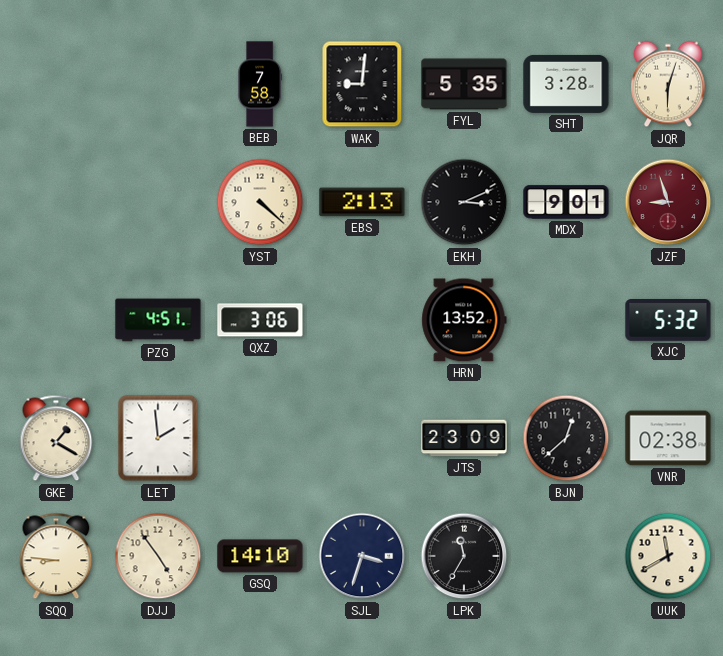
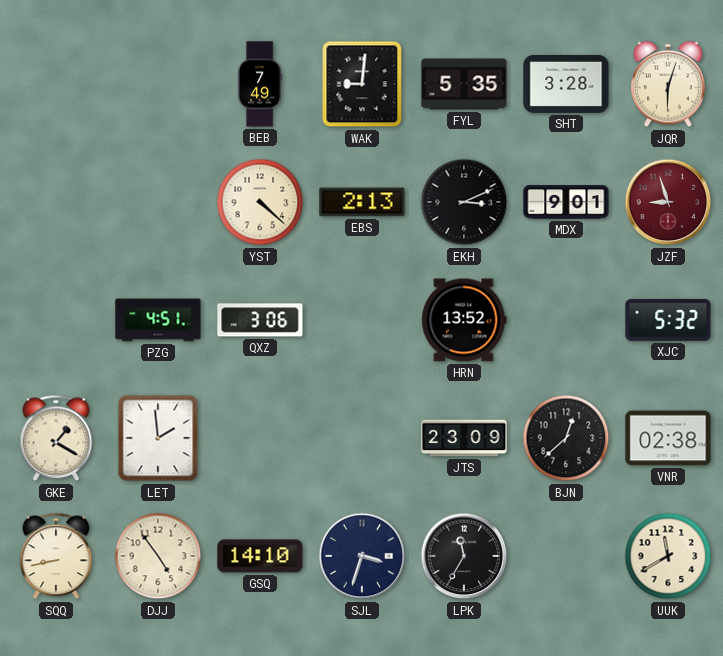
BEB: 7:58 -> 7:49
SQQ: 8:46 -> 8:43
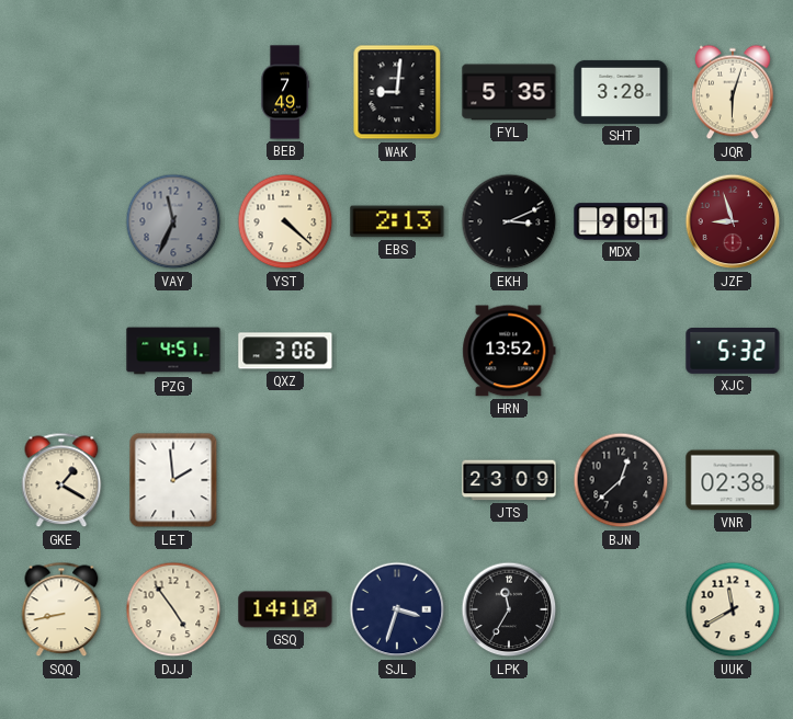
VAY: none -> 11:34
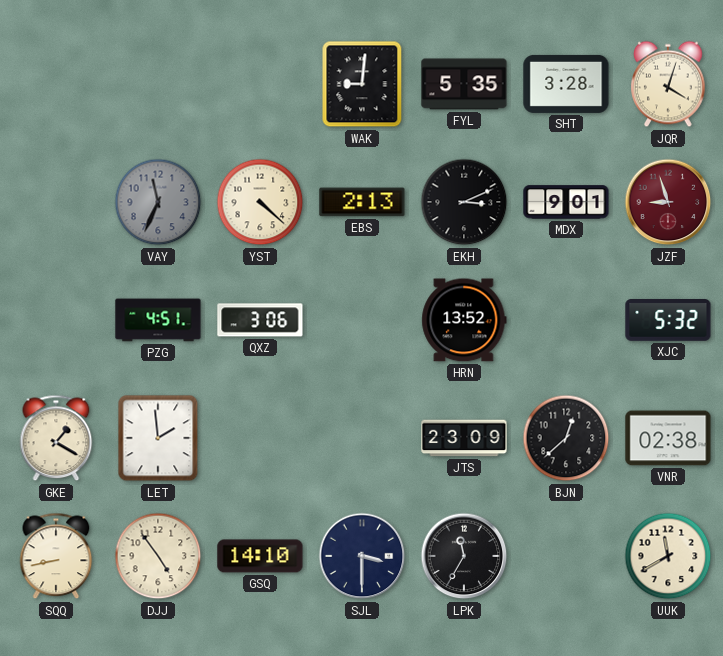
BEB: 7:49 -> none
JQR: 6:03 -> 4:03
SJL: 3:33 -> 3:30
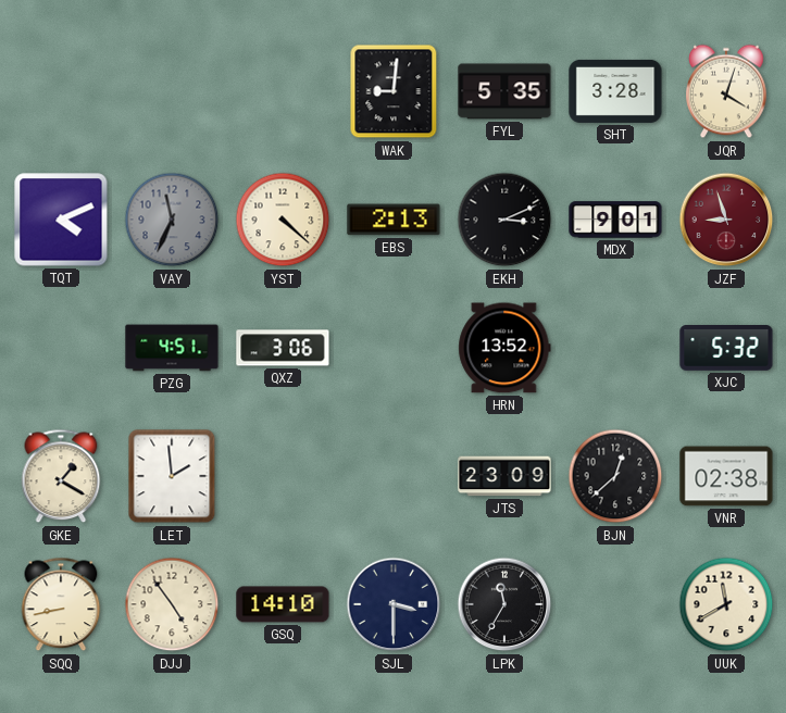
TQT: none -> 4:11
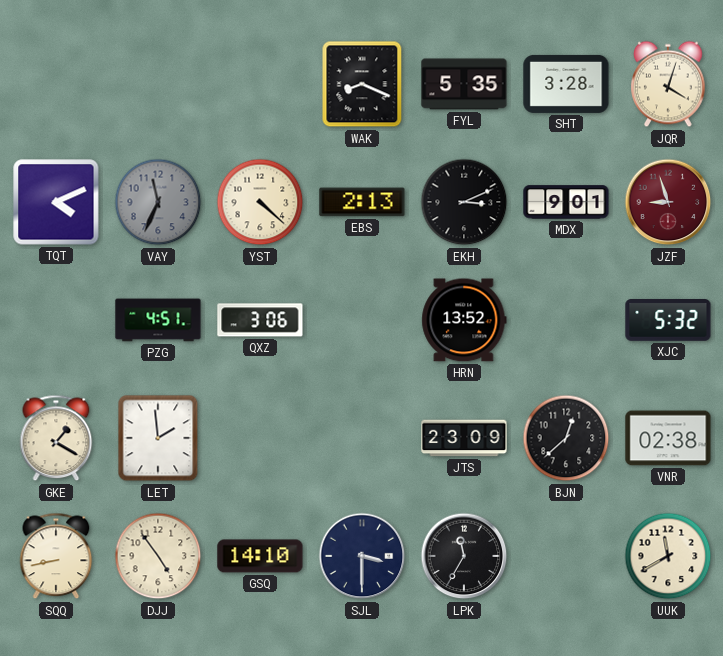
WAK: 9:01 -> 8:19
